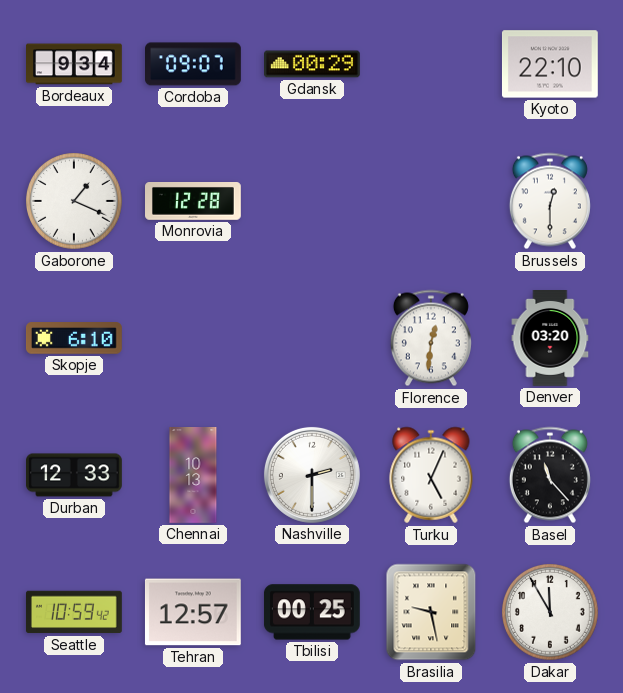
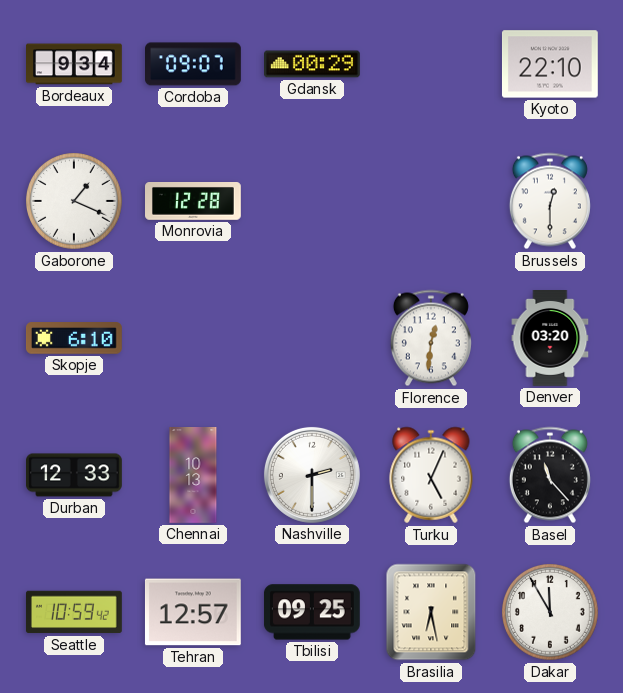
Tbilisi: 00:25 -> 09:25
Brasilia: 9:28 -> 6:28
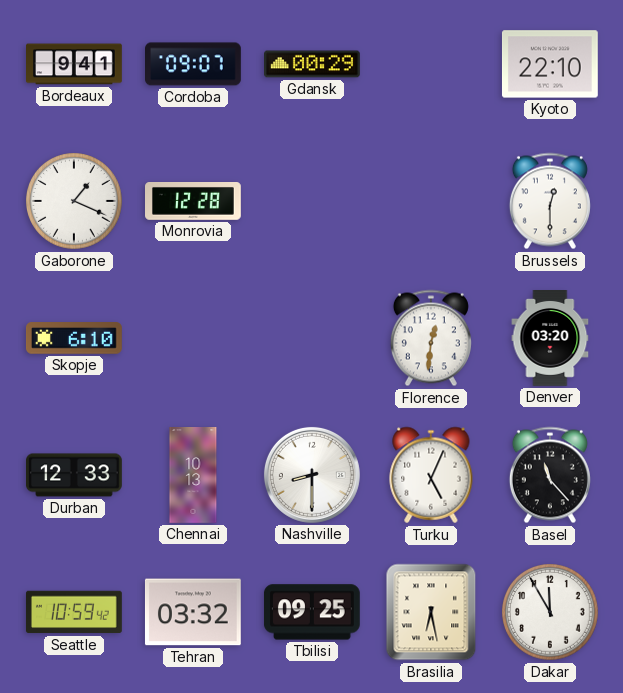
Bordeaux: 9:34 -> 9:41
Nashville: 2:30 -> 8:30
Tehran: 12:57 -> 03:32
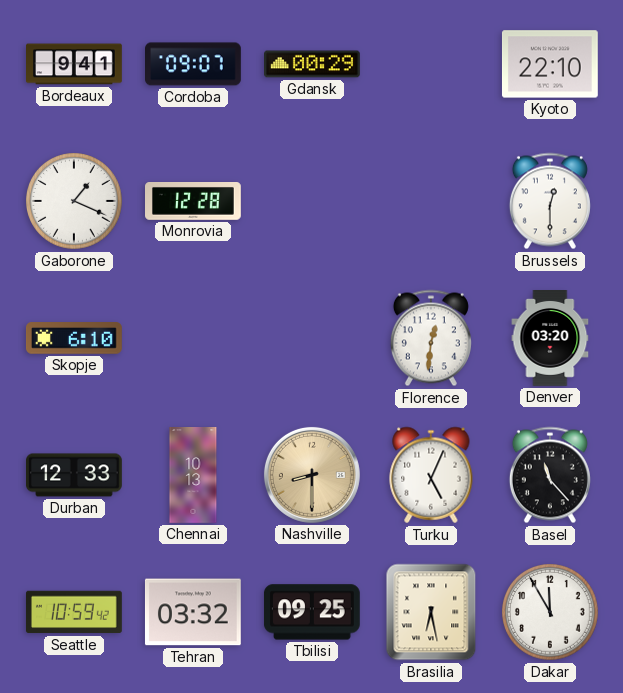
Nashville dial: white -> champagne
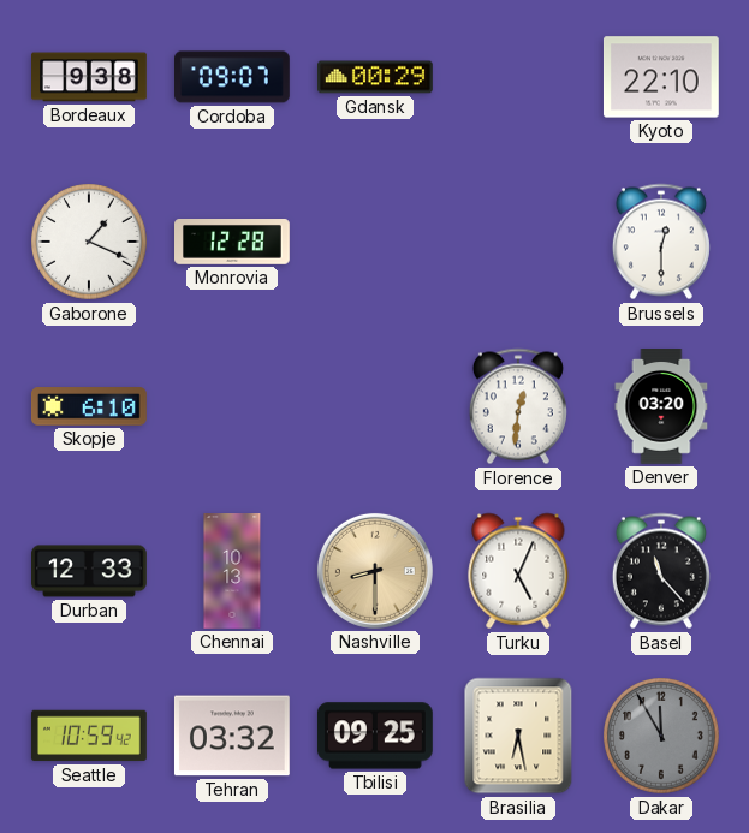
Bordeaux: 9:41 -> 9:38
Dakar dial: white -> grey
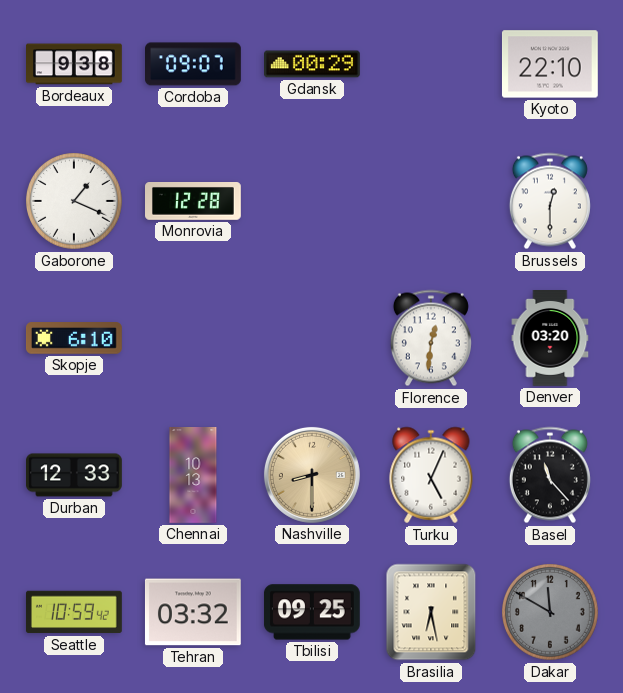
Dakar: 11:55 -> 11:50
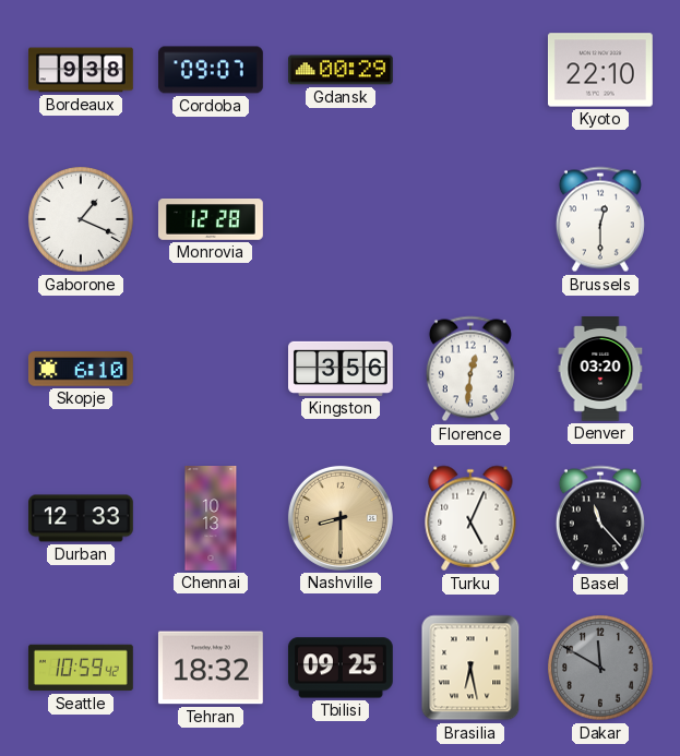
Kingston: none -> 3:56
Tehran: 03:32 -> 18:32
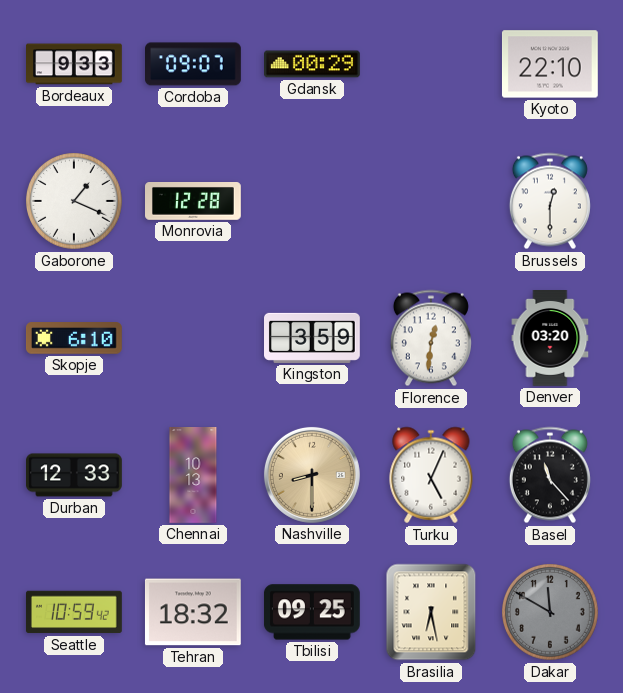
Bordeaux: 9:38 -> 9:33
Kingston: 3:56 -> 3:59
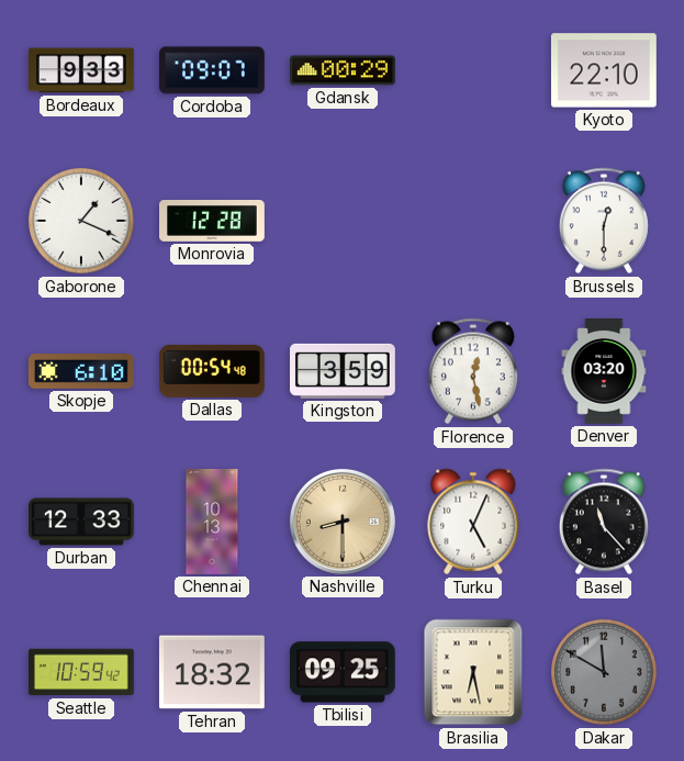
Dallas: none -> 00:54
Florence: 12:31 -> 12:28
